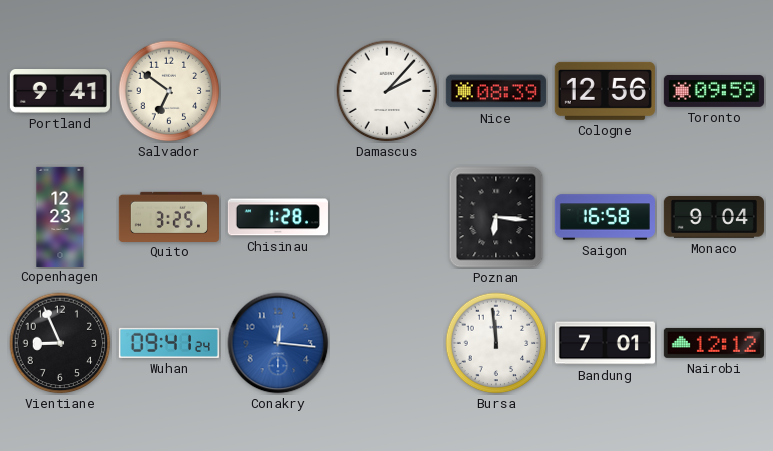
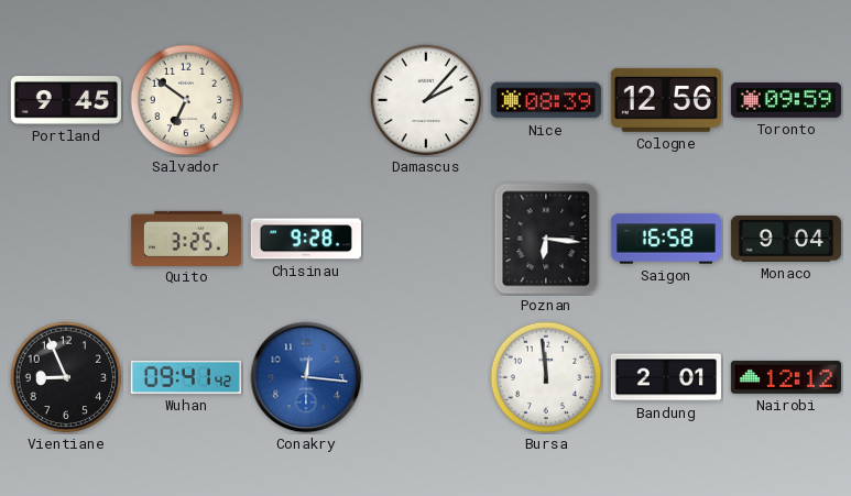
Portland: 9:41 -> 9:45
Copenhagen: 12:23 -> none
Chisinau: 1:28 -> 9:28
Wuhan: 09:41:24 -> 09:41:42
Bandung: 7:01 -> 2:01
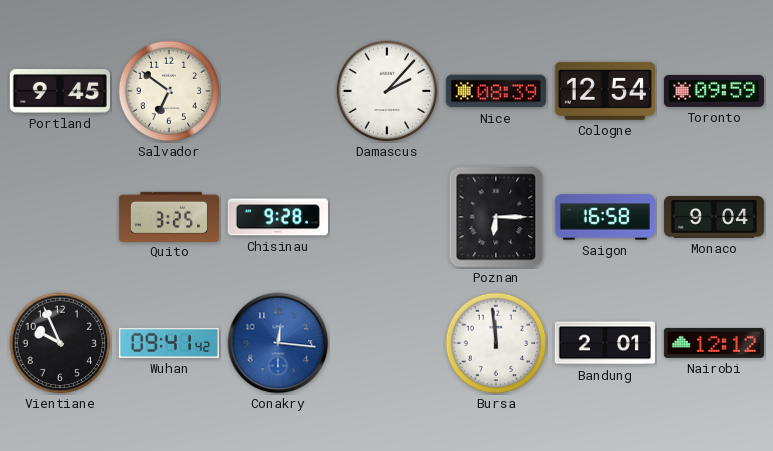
Cologne: 12:56 -> 12:54
Poznan: 6:16 -> 6:15
Vientiane: 8:56 -> 9:56
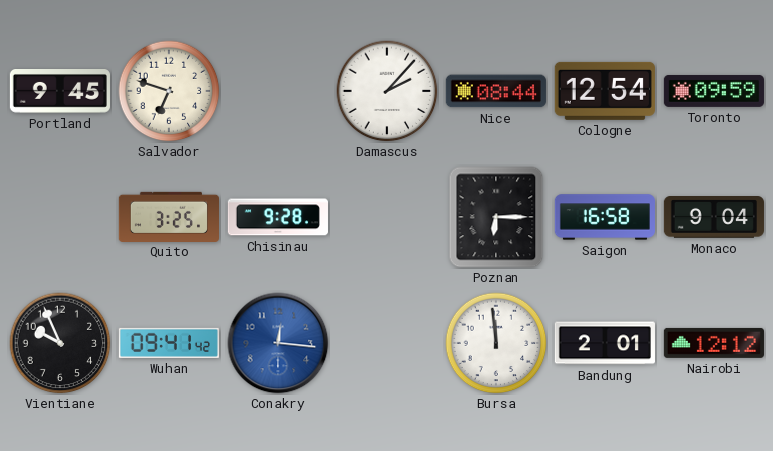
Salvador: 6:51 -> 6:48
Nice: 08:39 -> 08:44
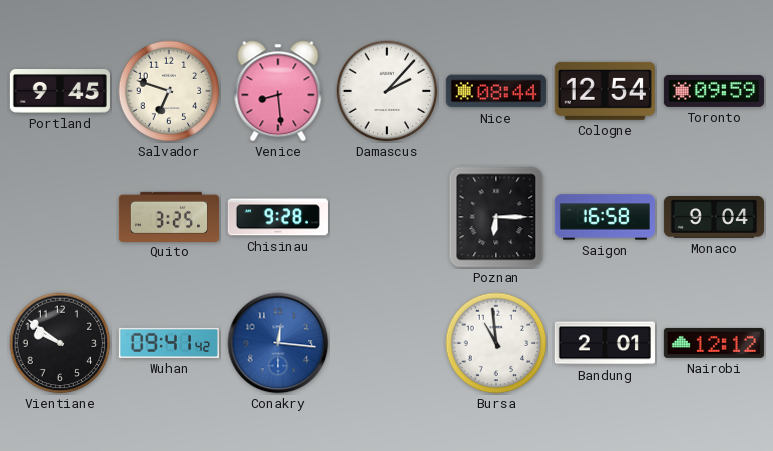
Venice: none -> 8:29
Vientiane: 9:56 -> 9:51
Bursa: 11:59 -> 10:59
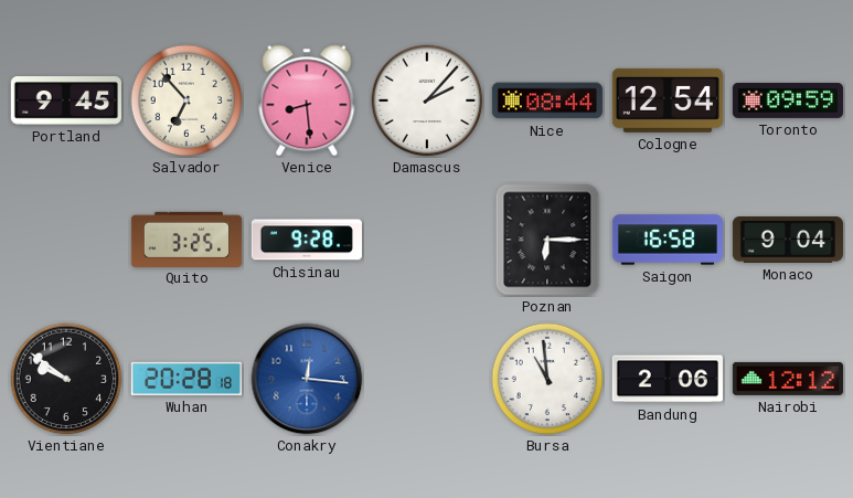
Salvador: 6:48 -> 6:53
Wuhan: 09:41 -> 20:28
Bandung: 2:01 -> 2:06
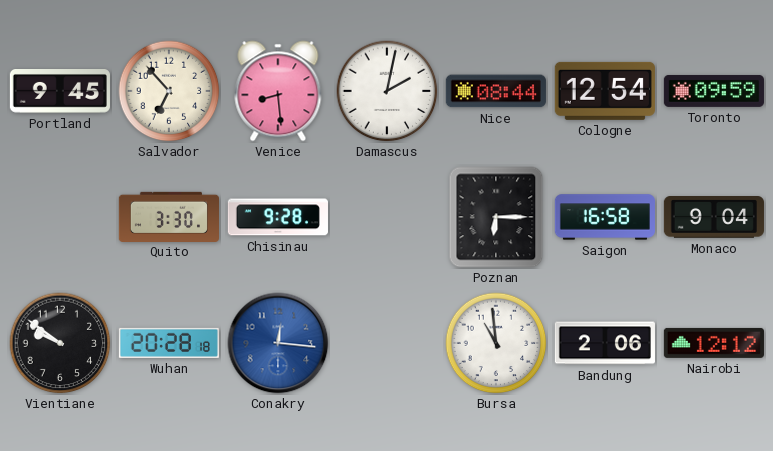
Damascus: 2:07 -> 2:02
Quito: 3:25 -> 3:30
